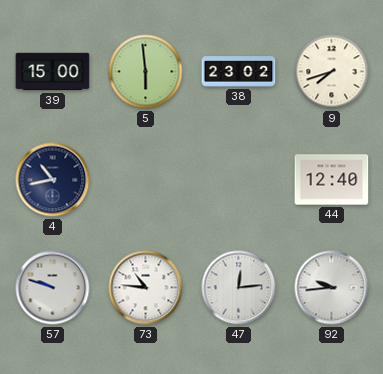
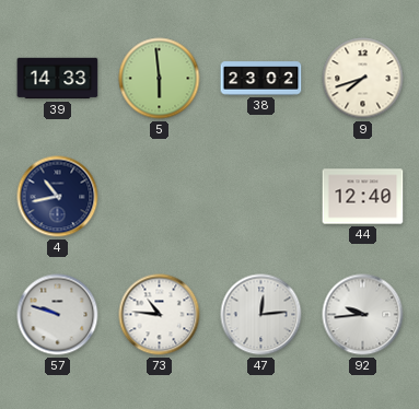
39: 15:00 -> 14:33
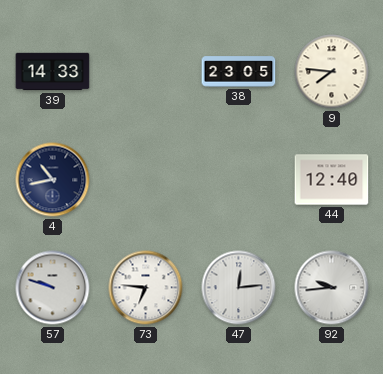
5: 5:59 -> none
38: 23:02 -> 23:05
9: 7:42 -> 7:46
73: 10:46 -> 6:46
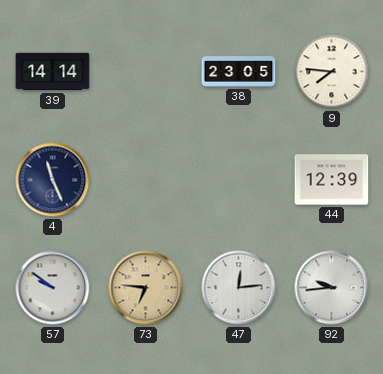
39: 14:33 -> 14:14
4: 10:43 -> 11:26
44: 12:40 -> 12:39
57: 9:48 -> 9:51
73 dial: white -> champagne
